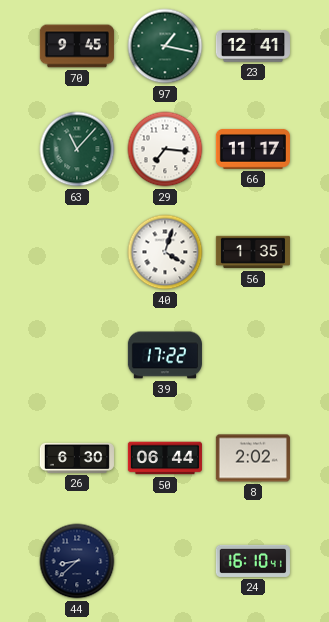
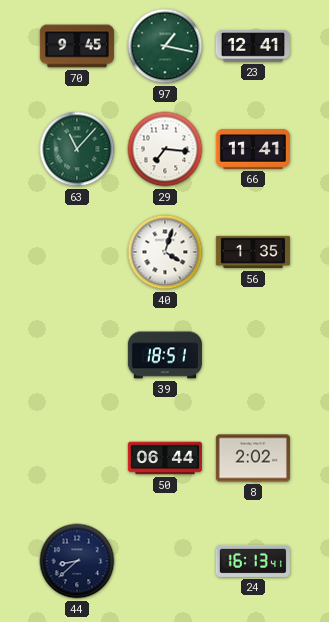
66: 11:17 -> 11:41
39: 17:22 -> 18:51
26: 6:30 -> none
24: 16:10 -> 16:13
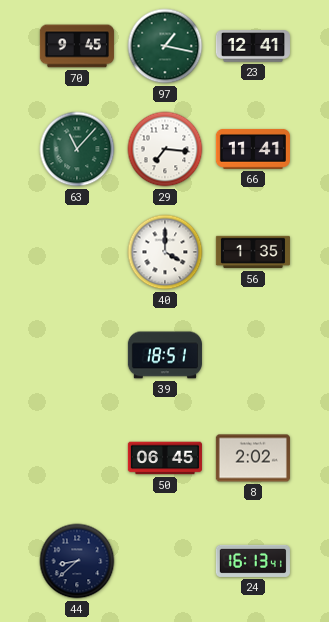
40: 4:03 -> 4:00
50: 06:44 -> 06:45
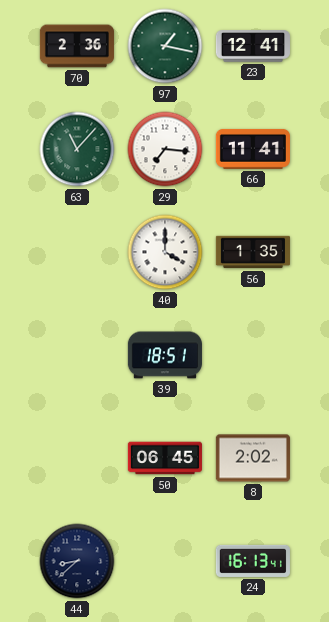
70: 9:45 -> 2:36
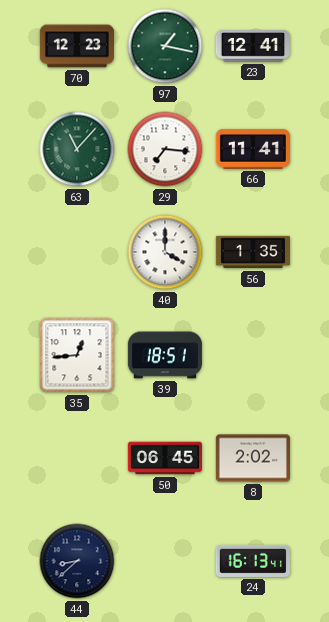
70: 2:36 -> 12:23
35: none -> 12:44
